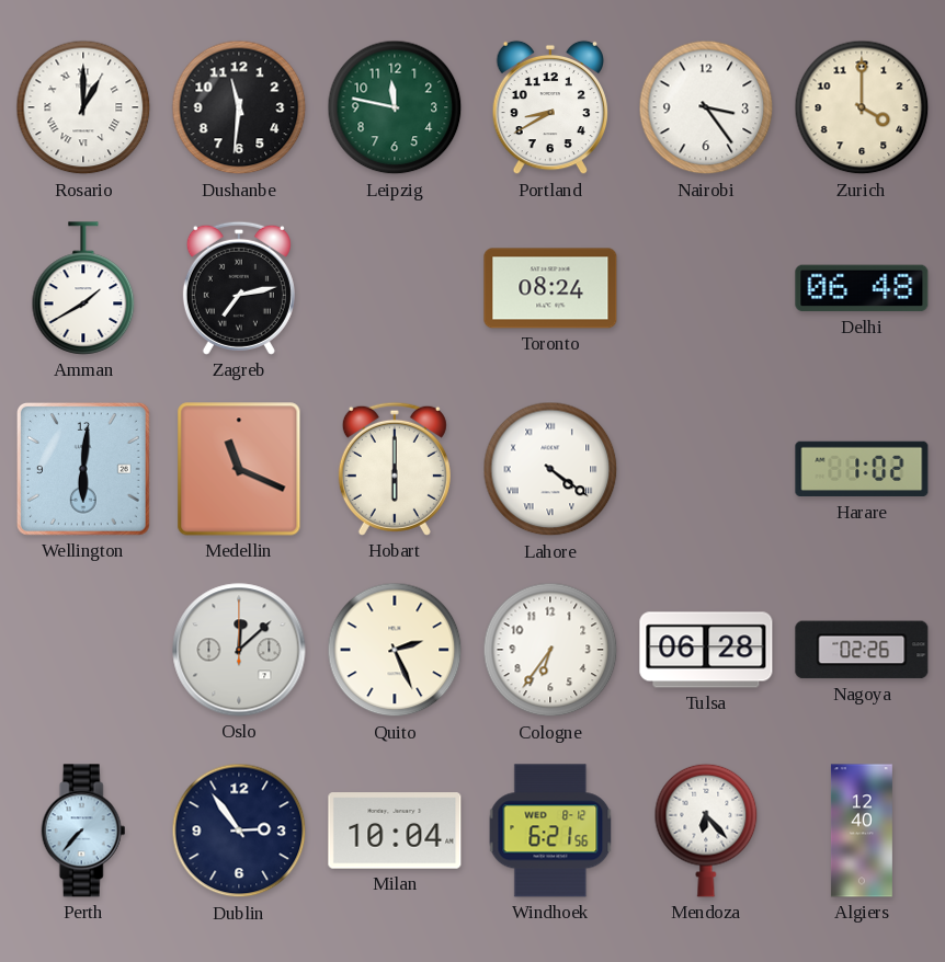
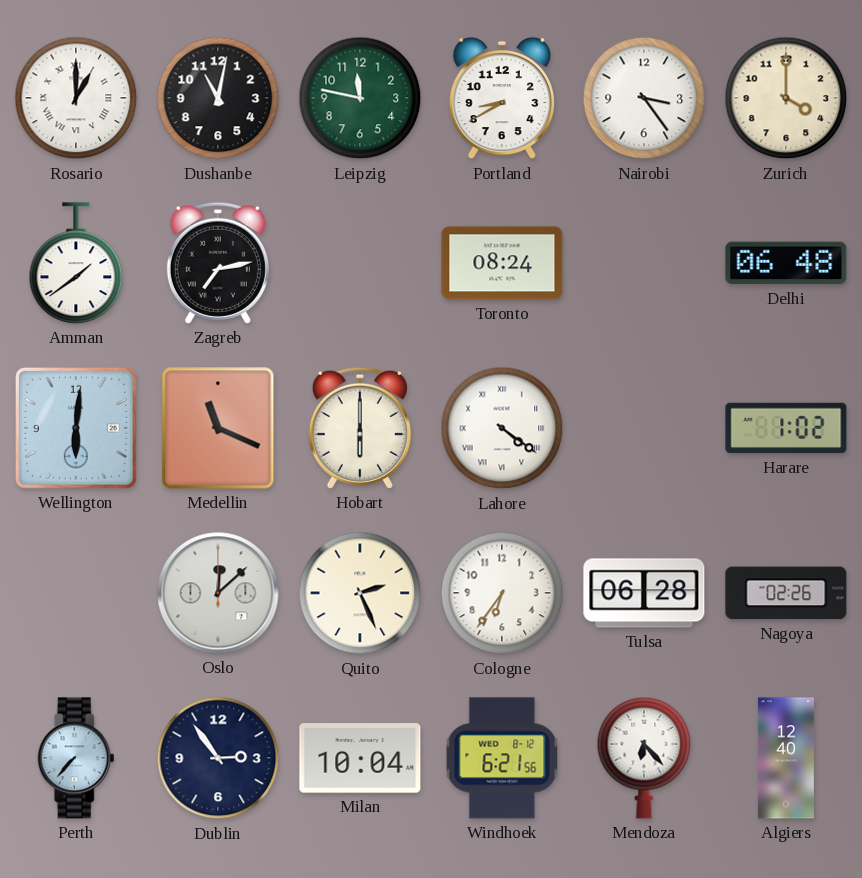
Dushanbe: 11:31 -> 11:02
Amman: 1:40 -> 1:39
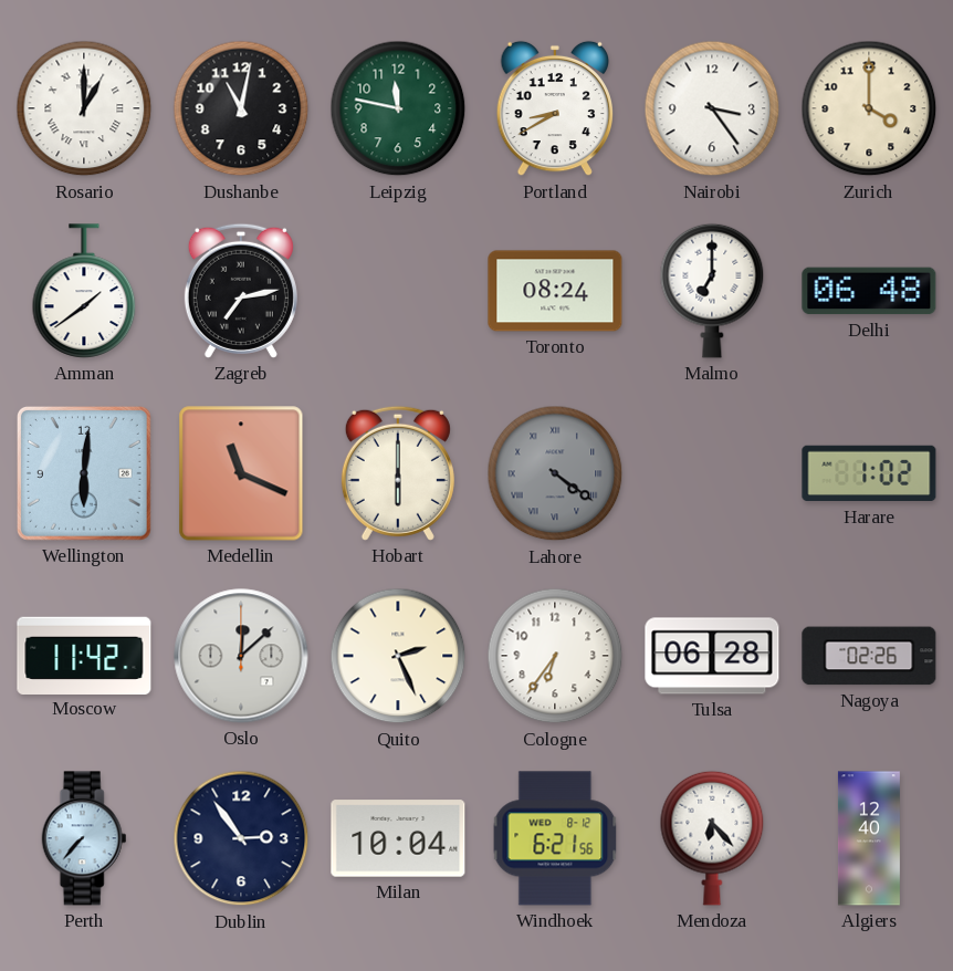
Malmo: none -> 7:00
Lahore dial: white -> grey
Moscow: none -> 11:42
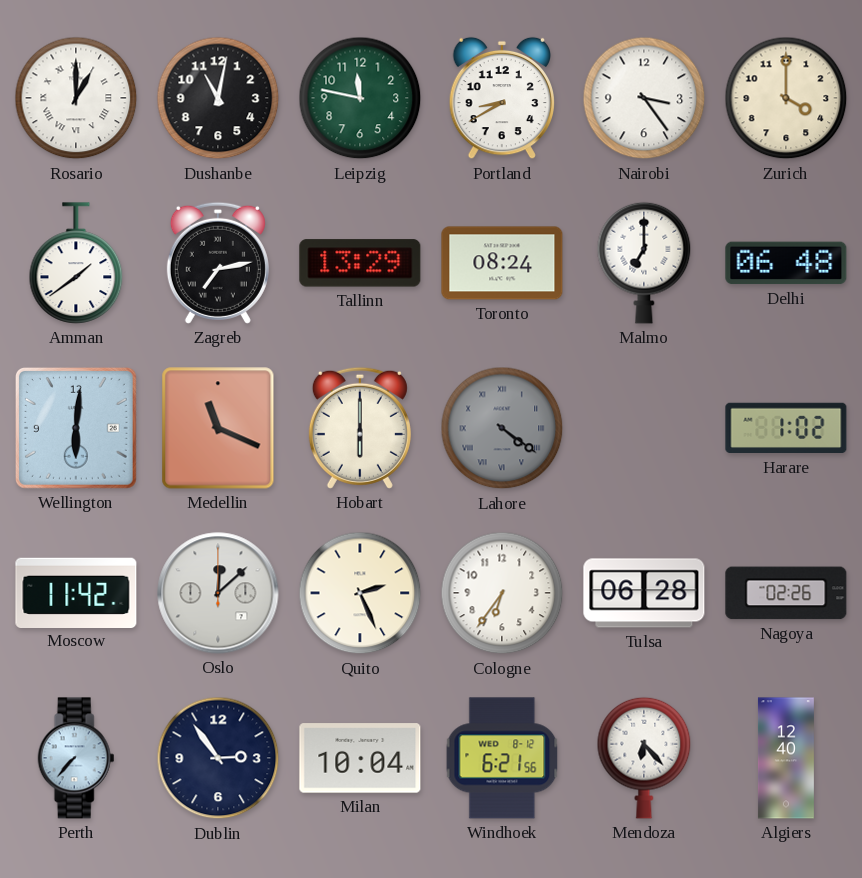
Tallinn: none -> 13:29
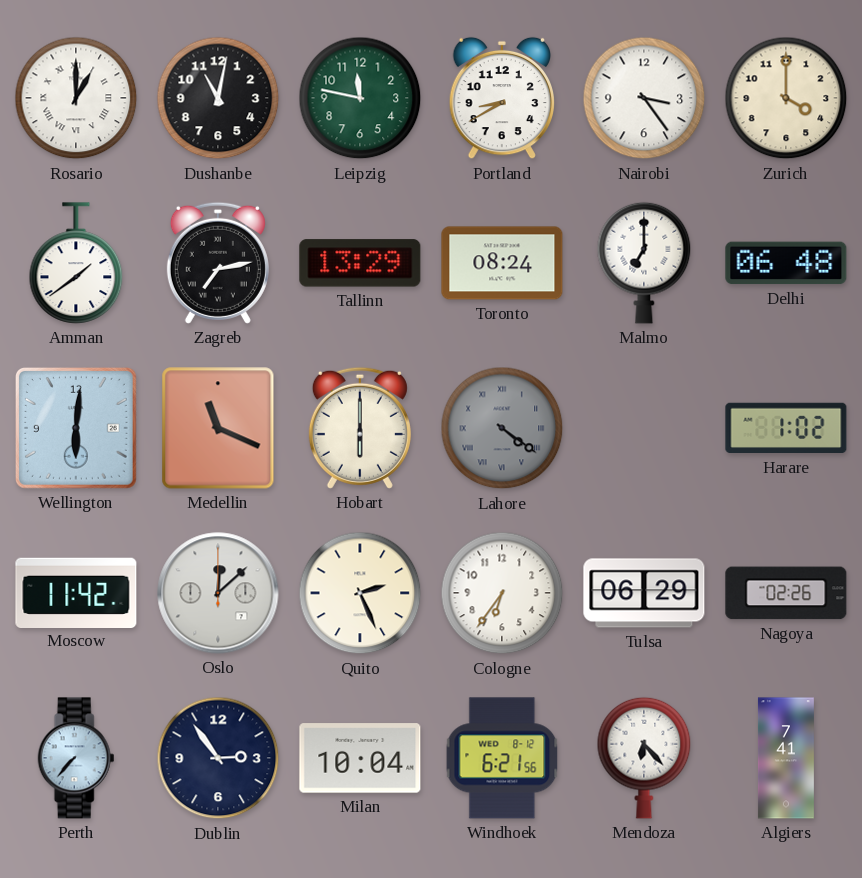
Tulsa: 06:28 -> 06:29
Algiers: 12:40 -> 7:41
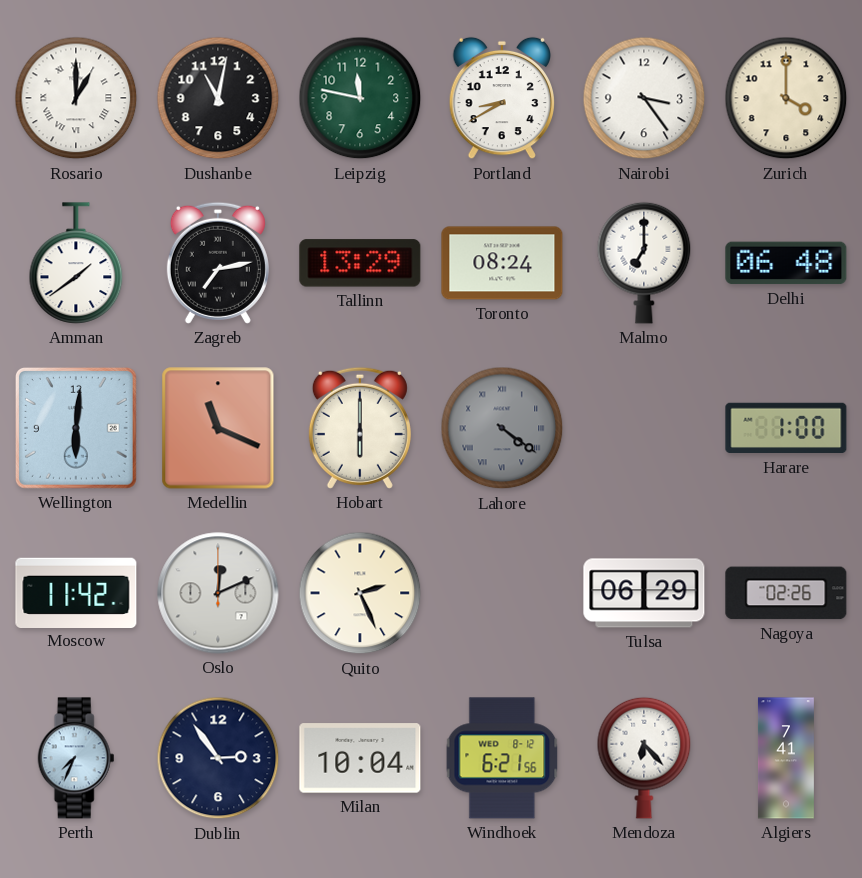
Harare: 1:02 -> 1:00
Oslo: 12:08 -> 12:11
Cologne: 6:36 -> none
Perth: 7:37 -> 7:34
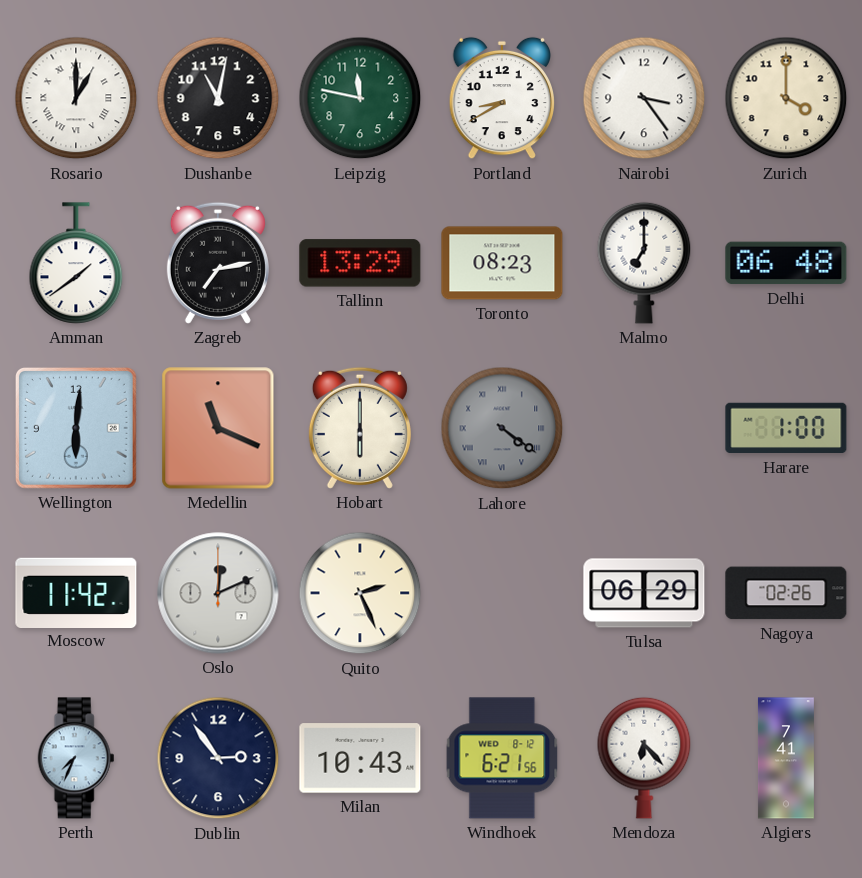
Toronto: 08:24 -> 08:23
Milan: 10:04 -> 10:43
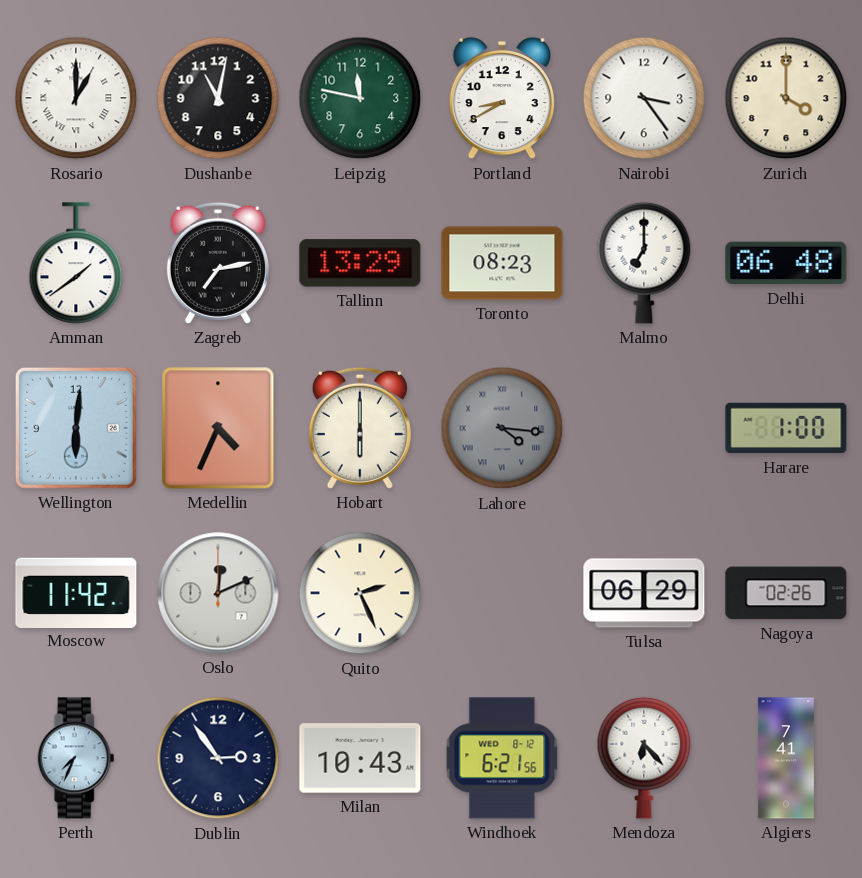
Medellin: 11:19 -> 4:34
Lahore: 4:21 -> 4:16
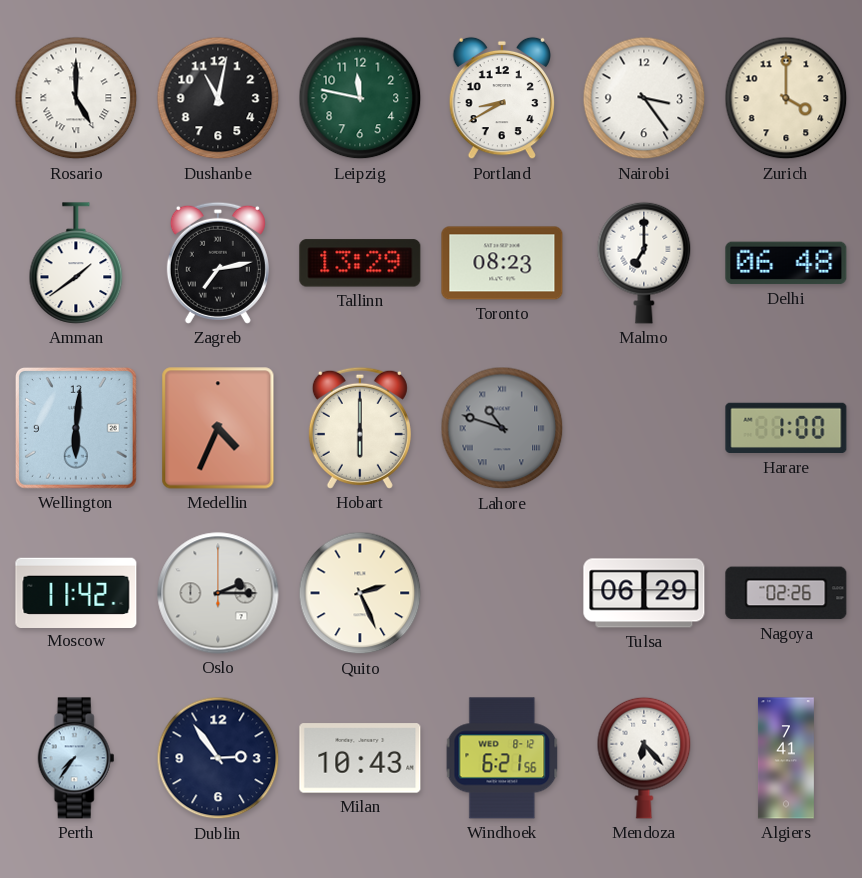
Rosario: 1:00 -> 5:00
Lahore: 4:16 -> 10:48
Oslo: 12:11 -> 2:15
Perth: 7:34 -> 7:36
